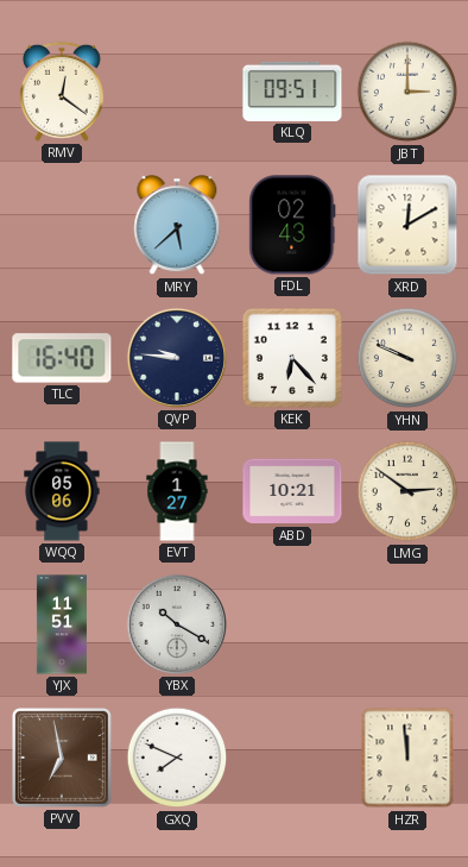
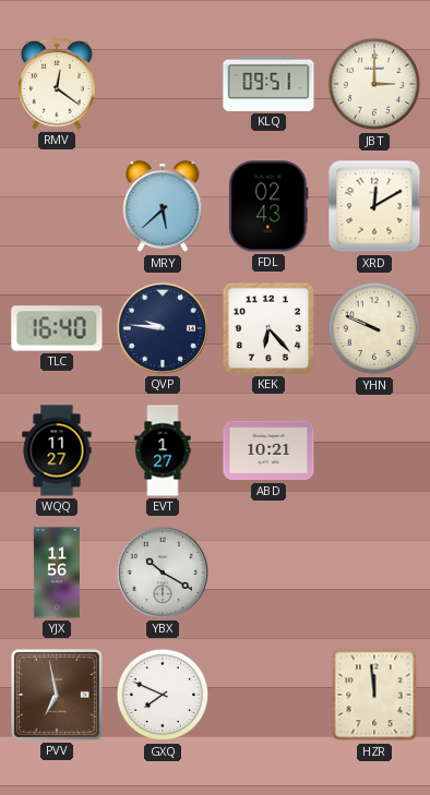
WQQ: 05:06 -> 11:27
LMG: 2:51 -> none
YJX: 11:51 -> 11:56
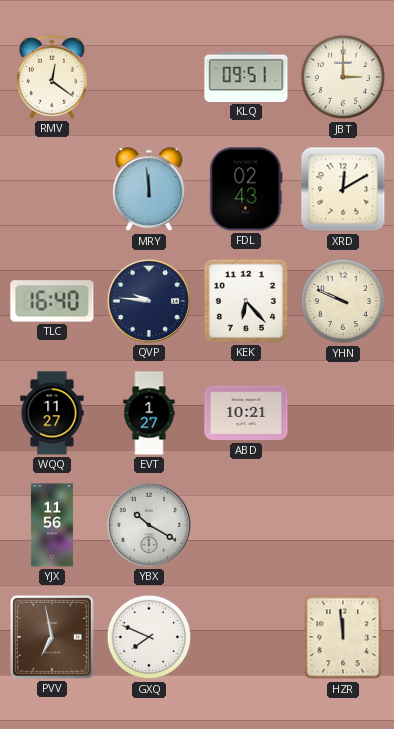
MRY: 5:38 -> 11:59
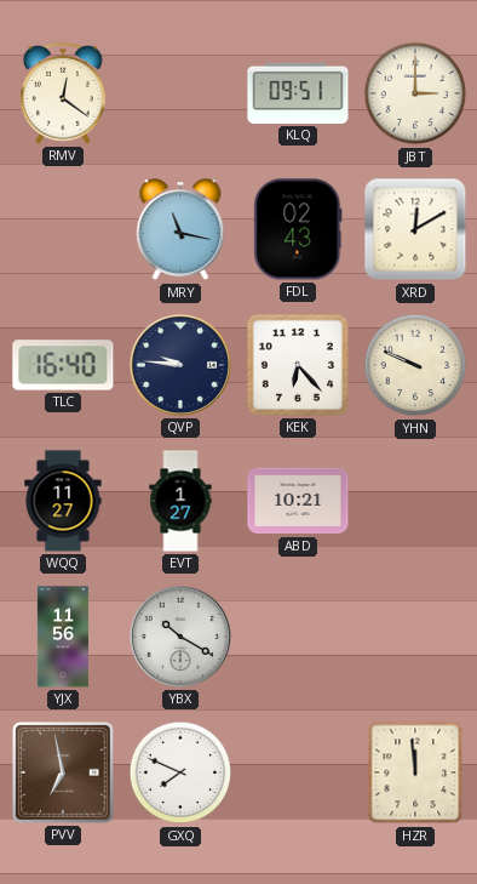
MRY: 11:59 -> 11:17
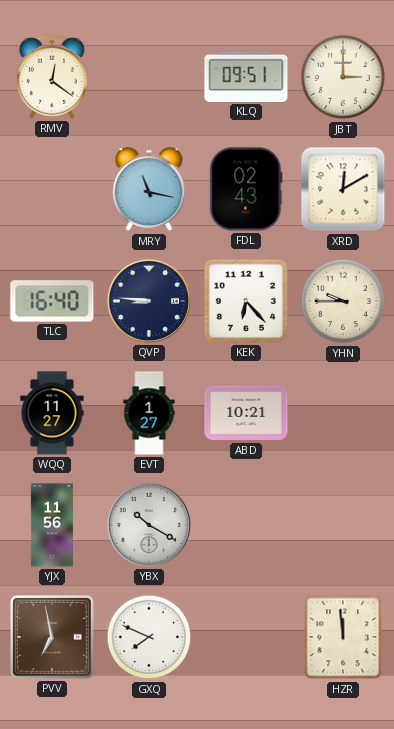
QVP: 9:46 -> 8:46
YHN: 9:49 -> 9:45
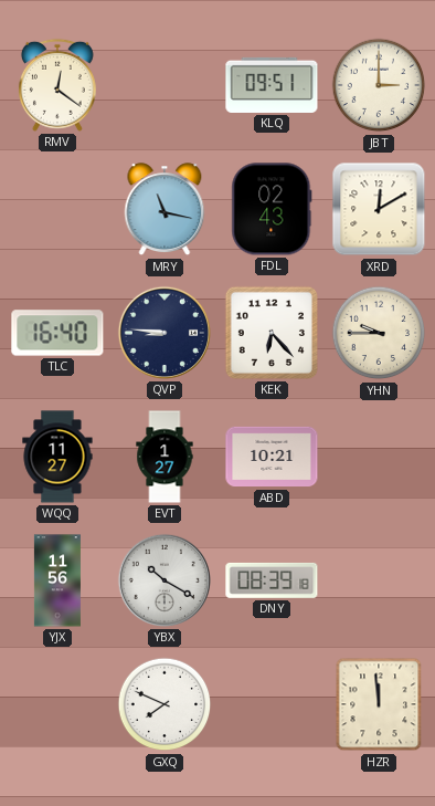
DNY: none -> 08:39
PVV: 6:58 -> none
